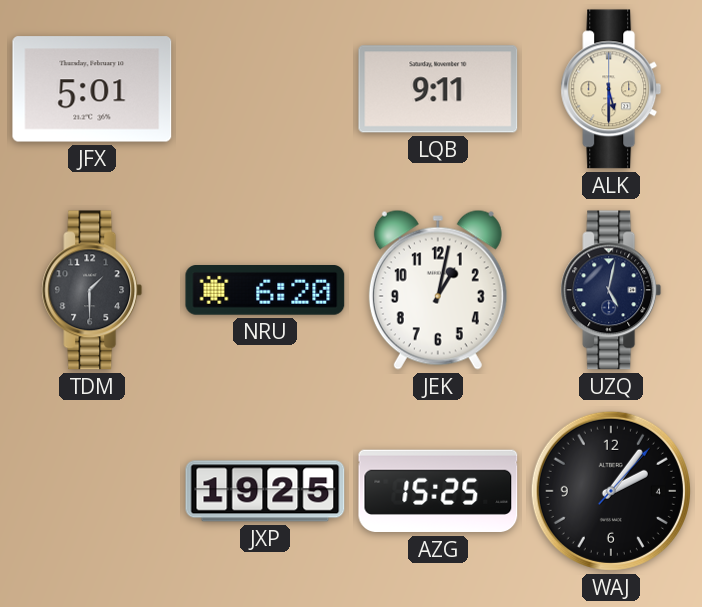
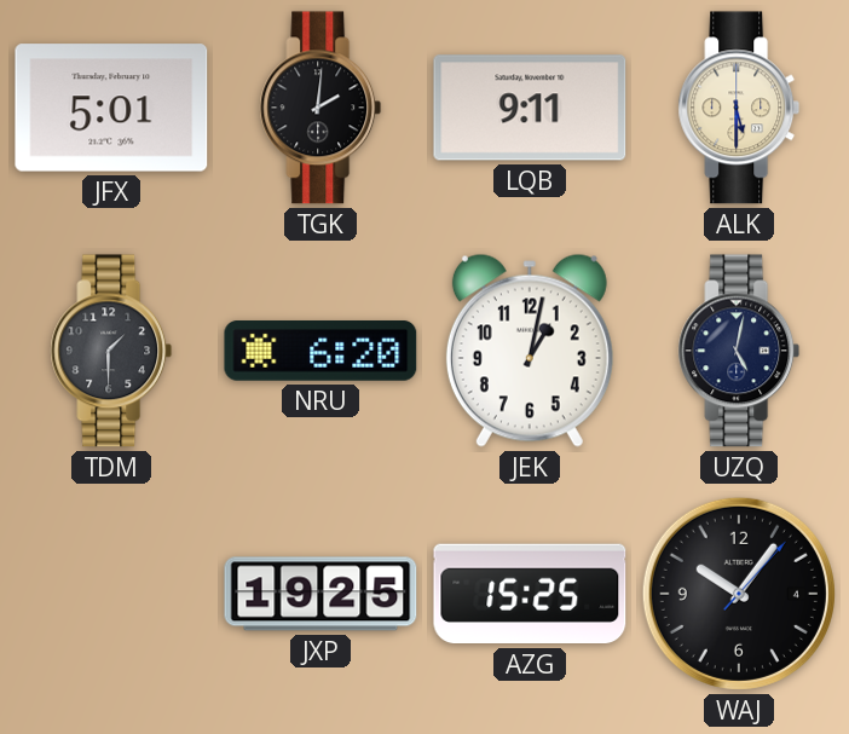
TGK: none -> 2:01
WAJ: 2:06 -> 10:06
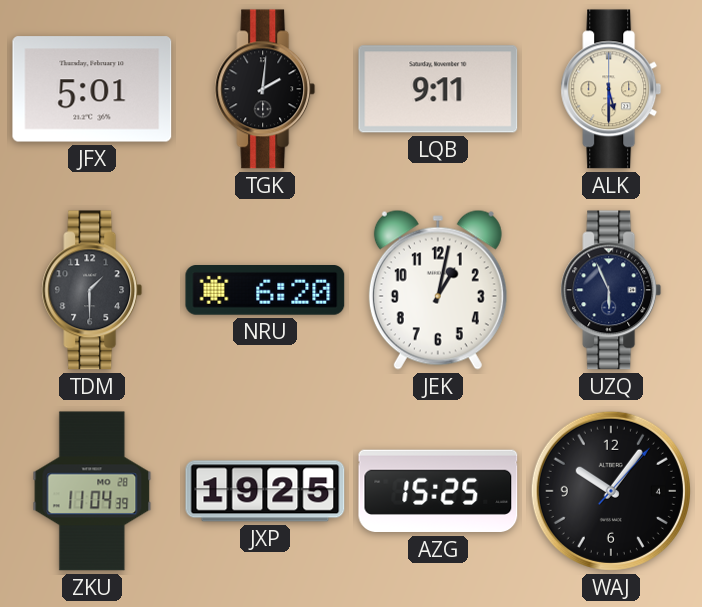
UZQ: 5:02 -> 5:56
ZKU: none -> 11:04
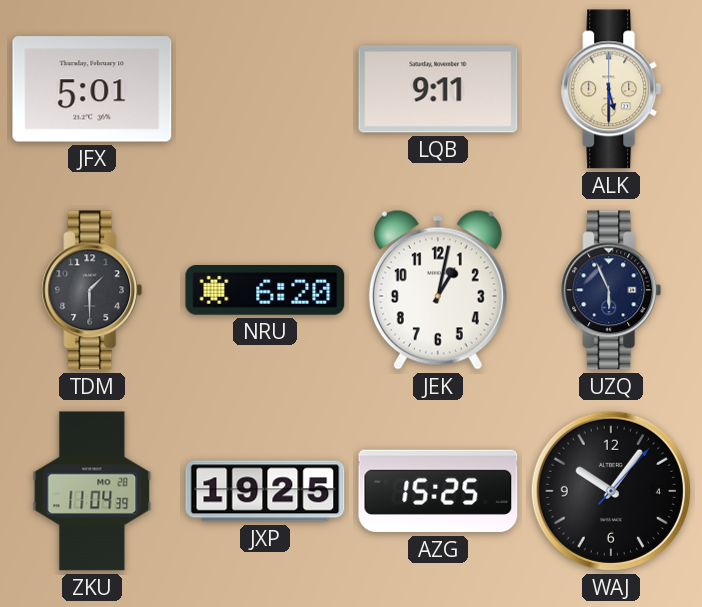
TGK: 2:01 -> none
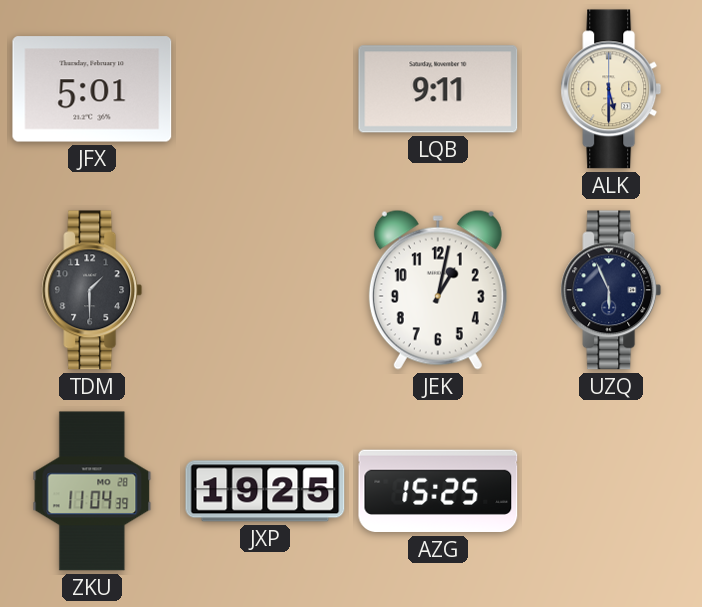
NRU: 6:20 -> none
WAJ: 10:06 -> none
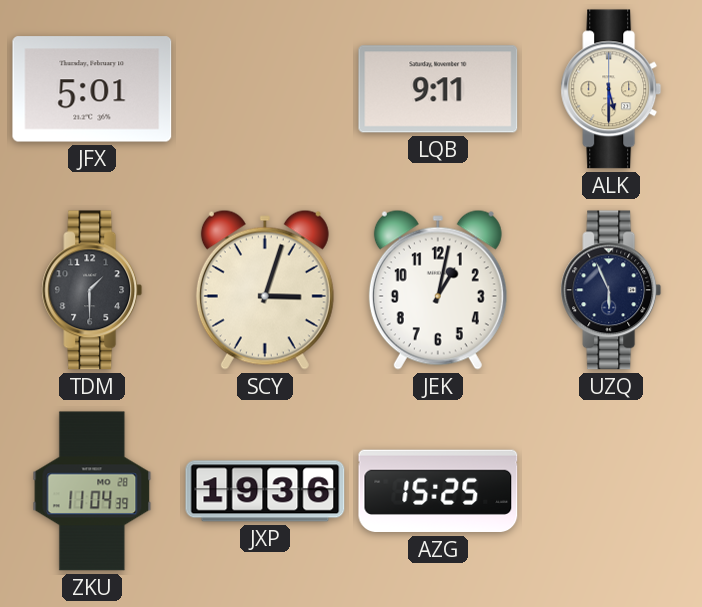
SCY: none -> 3:03
JXP: 19:25 -> 19:36
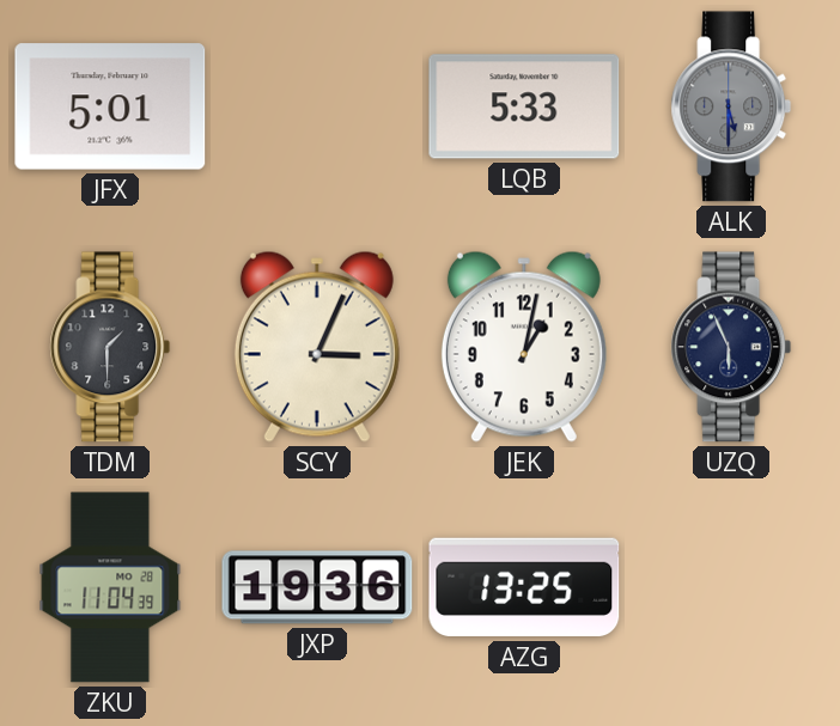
LQB: 9:11 -> 5:33
ALK dial: cream -> grey
SCY: 3:03 -> 3:04
AZG: 15:25 -> 13:25
